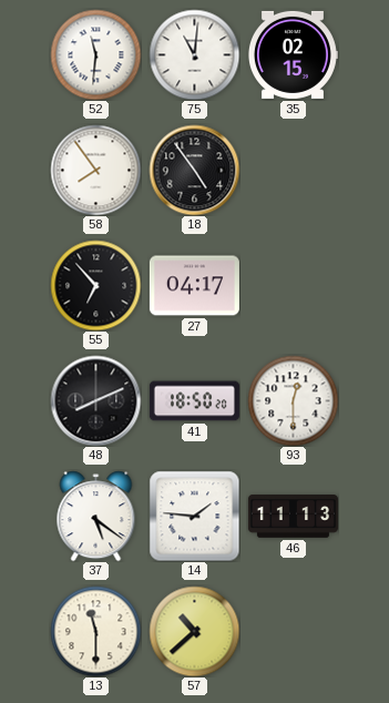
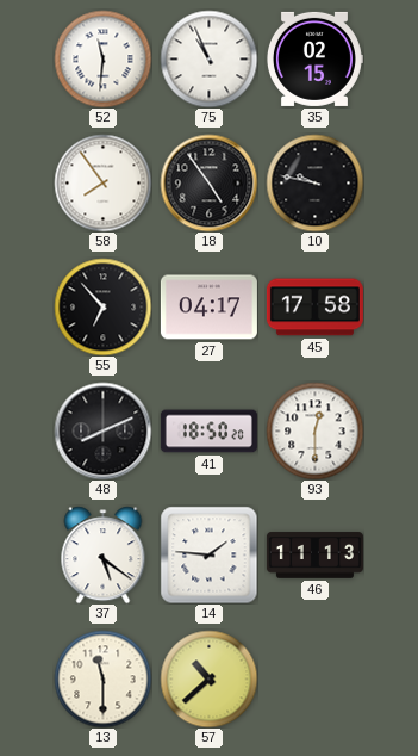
75: 11:01 -> 10:56
10: none -> 9:47
45: none -> 17:58
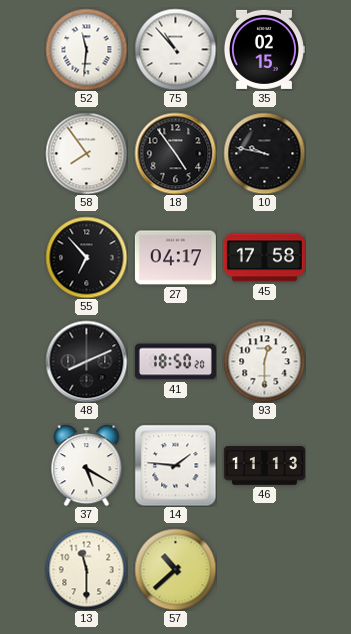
75: 10:56 -> 10:53
37: 5:21 -> 5:20
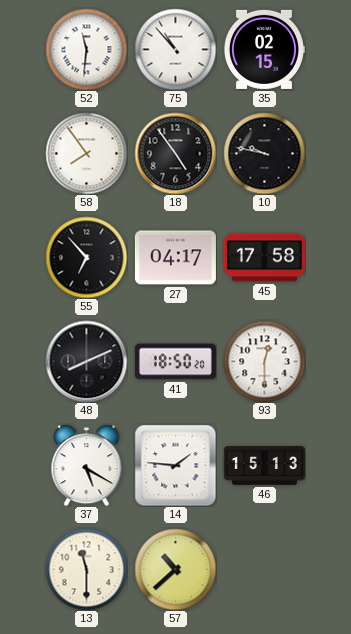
46: 11:13 -> 15:13
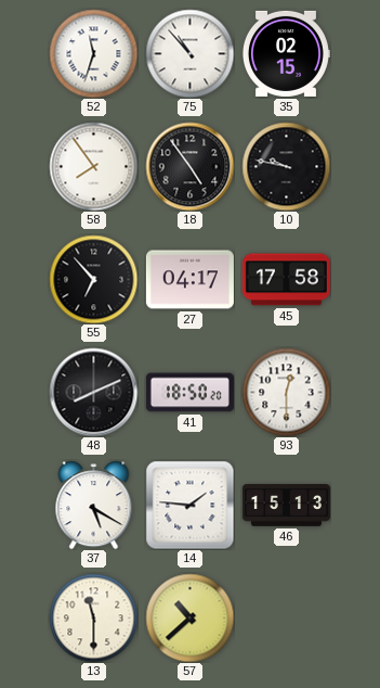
52: 11:31 -> 11:33
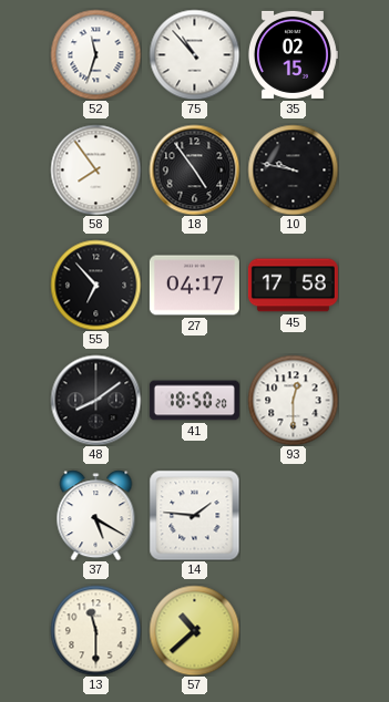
48: 8:11 -> 8:09
46: 15:13 -> none
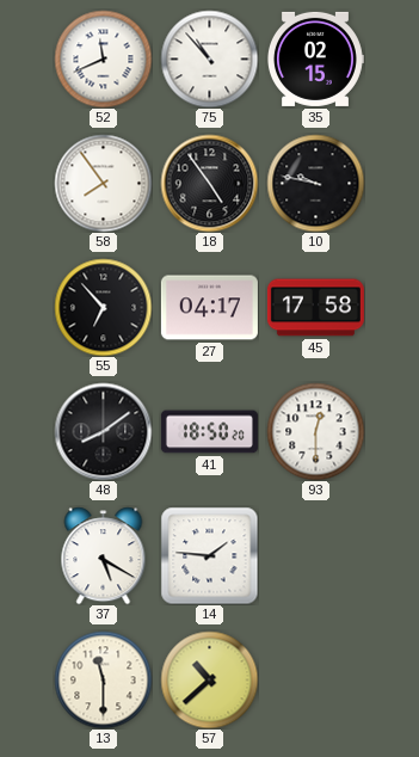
52: 11:33 -> 11:41
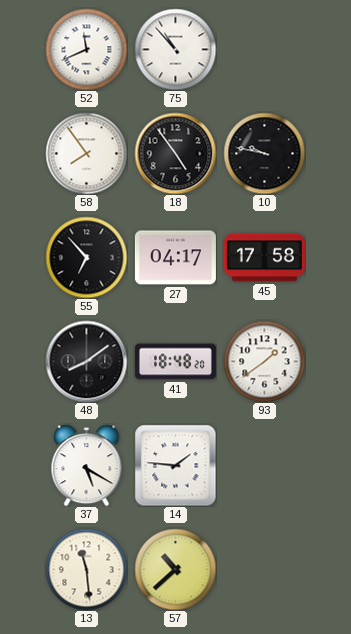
35: 02:15 -> none
41: 18:50 -> 18:48
93: 12:30 -> 1:39
13: 11:30 -> 11:29
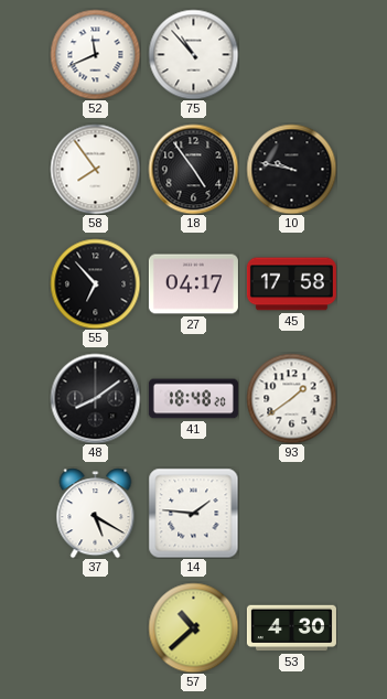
13: 11:29 -> none
53: none -> 4:30
